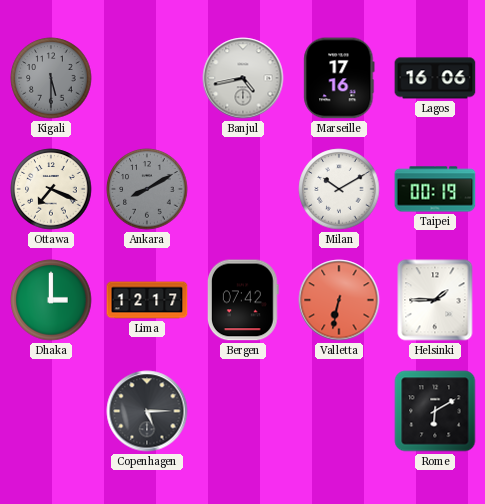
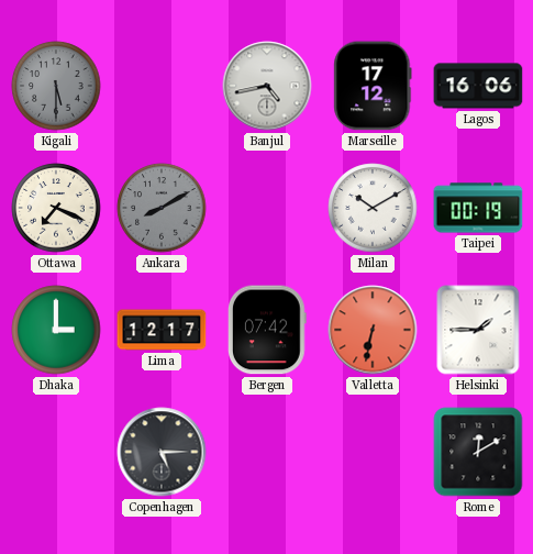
Marseille: 17:16 -> 17:12
Rome: 6:10 -> 12:10
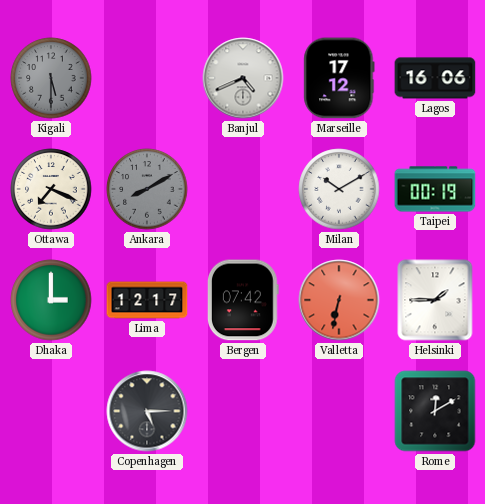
Banjul: 4:43 -> 4:41
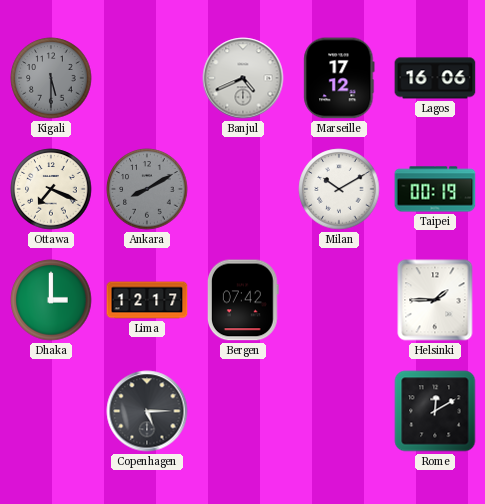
Valletta: 6:32 -> none
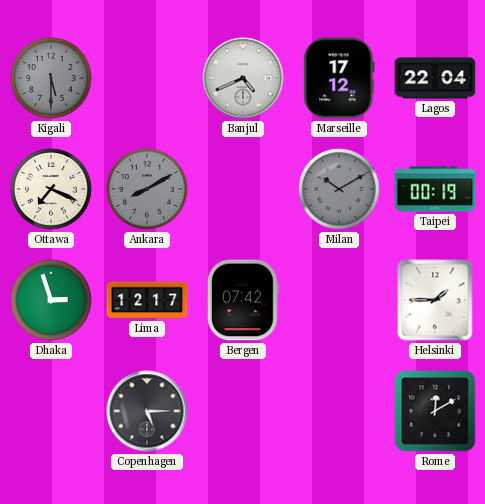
Lagos: 16:06 -> 22:04
Milan dial: white -> grey
Dhaka: 3:00 -> 2:57
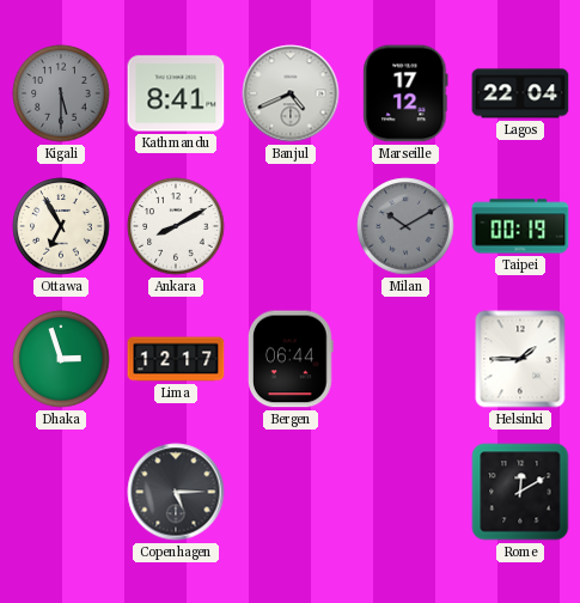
Kathmandu: none -> 8:41
Ottawa: 7:19 -> 6:55
Ankara dial: grey -> white
Bergen: 07:42 -> 06:44
